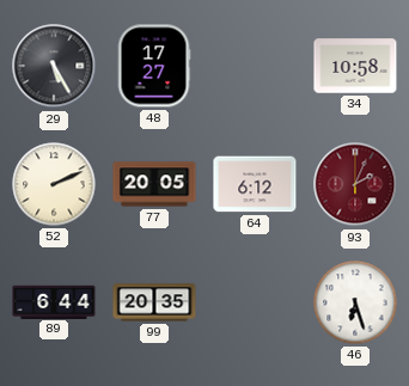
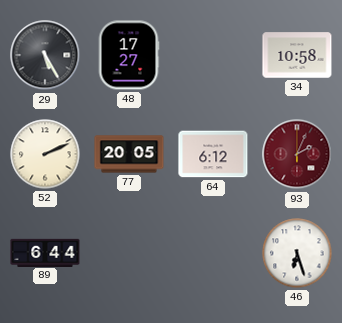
99: 20:35 -> none
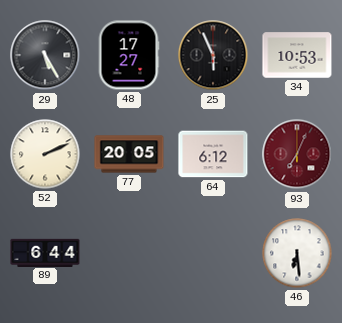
25: none -> 5:56
34: 10:58 -> 10:53
93: 2:04 -> 7:04
46: 6:27 -> 6:29
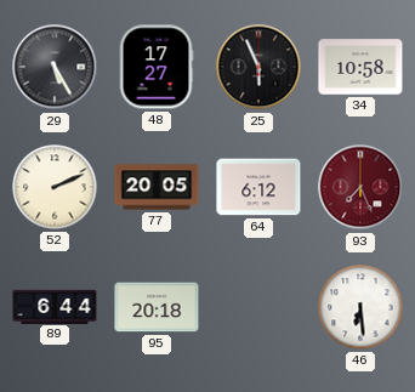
34: 10:53 -> 10:58
93: 7:04 -> 7:26
95: none -> 20:18
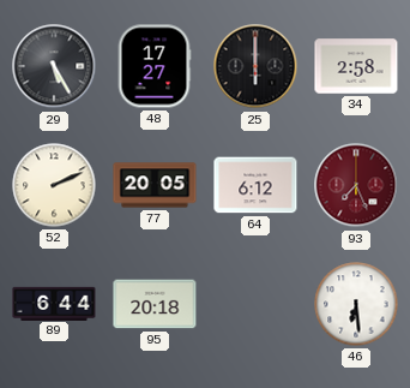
25: 5:56 -> 6:00
34: 10:58 -> 2:58
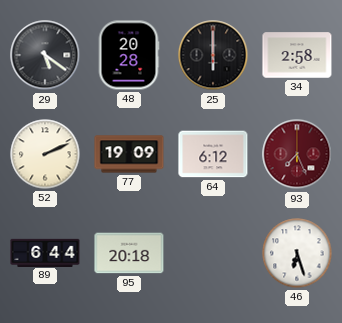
29: 5:25 -> 5:21
48: 17:27 -> 20:28
77: 20:05 -> 19:09
46: 6:29 -> 6:27
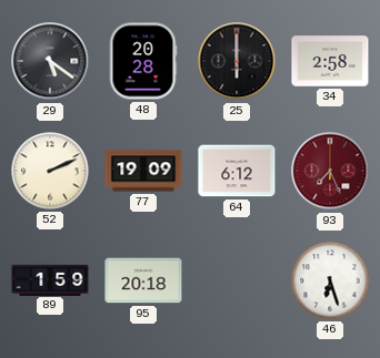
89: 6:44 -> 1:59
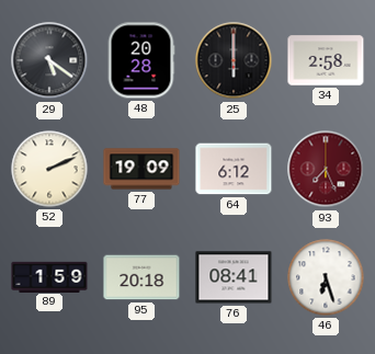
76: none -> 08:41
